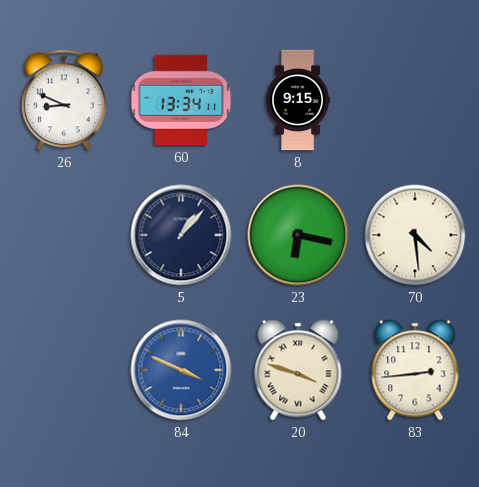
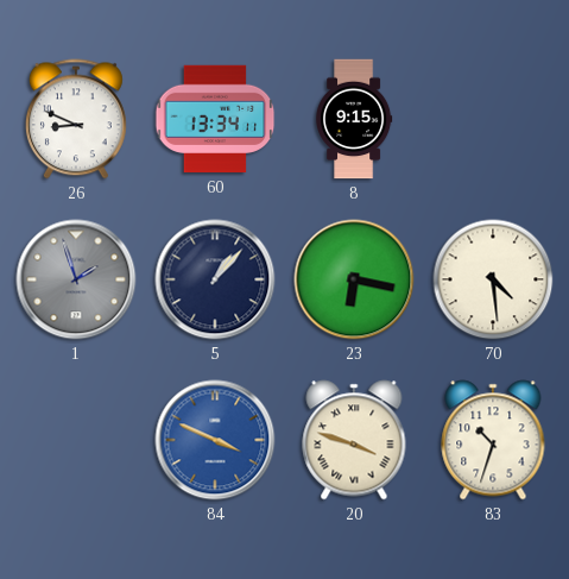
1: none -> 1:57
83: 2:44 -> 10:33
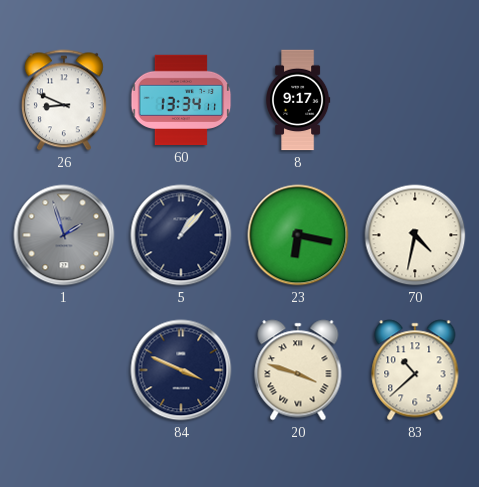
8: 9:15 -> 9:17
70: 4:29 -> 4:32
84 dial: blue -> navy
83: 10:33 -> 10:38
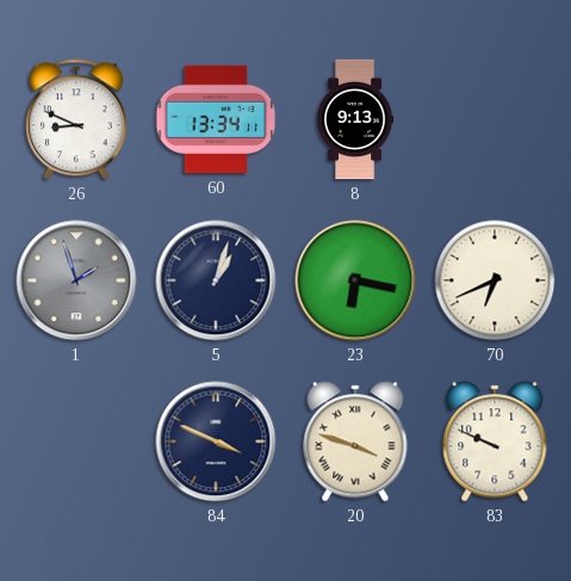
8: 9:17 -> 9:13
5: 1:07 -> 1:03
70: 4:32 -> 6:41
83: 10:38 -> 9:49
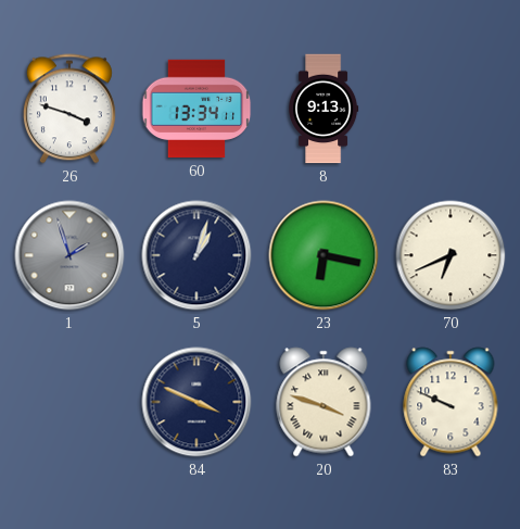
26: 8:49 -> 3:48
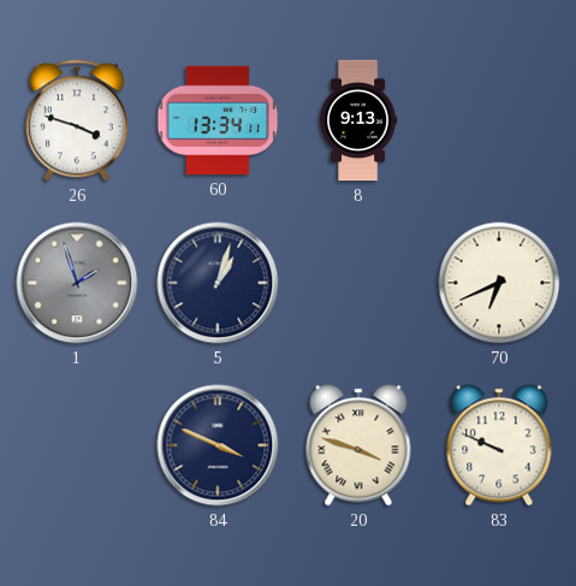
23: 6:17 -> none
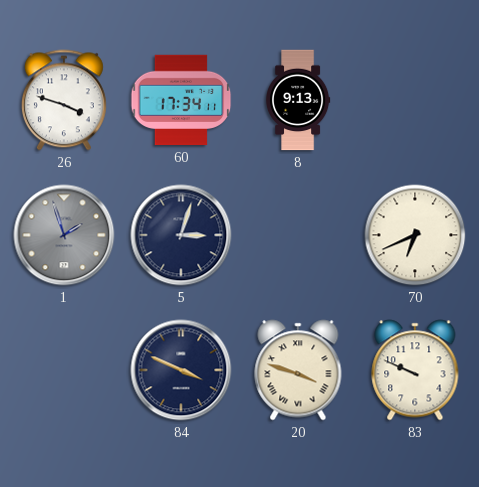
60: 13:34 -> 17:34
5: 1:03 -> 3:03
